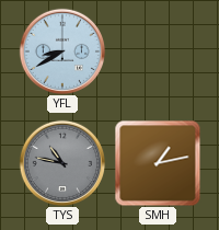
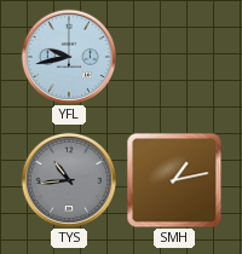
YFL: 8:40 -> 9:43
TYS: 10:47 -> 10:44
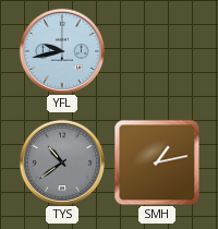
TYS: 10:44 -> 10:39
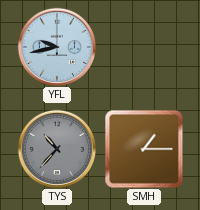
TYS: 10:39 -> 10:37
SMH: 1:13 -> 1:15
